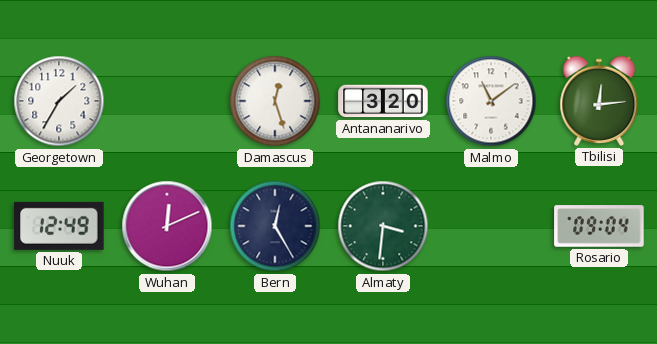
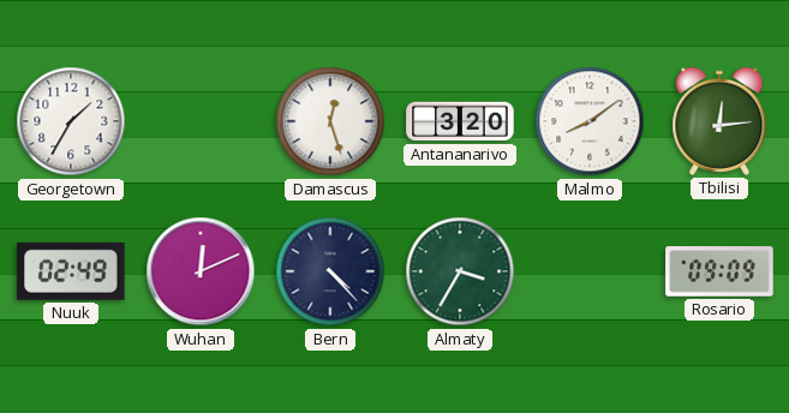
Malmo: 11:09 -> 8:09
Nuuk: 12:49 -> 02:49
Bern: 12:25 -> 4:23
Almaty: 3:31 -> 3:35
Rosario: 09:04 -> 09:09
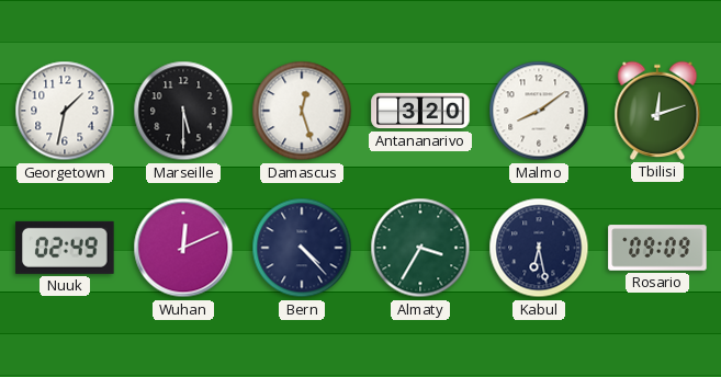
Georgetown: 1:35 -> 1:32
Marseille: none -> 5:30
Tbilisi: 12:14 -> 12:12
Kabul: none -> 6:28
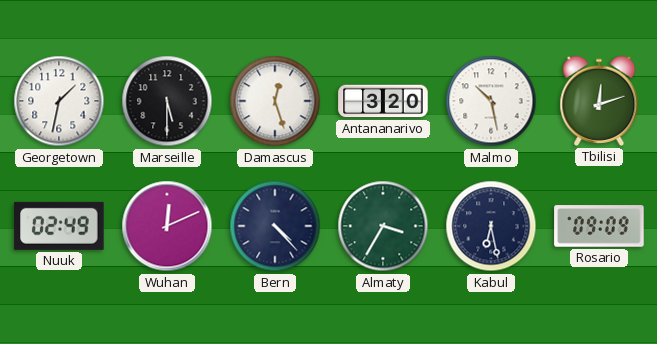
Malmo: 8:09 -> 10:28
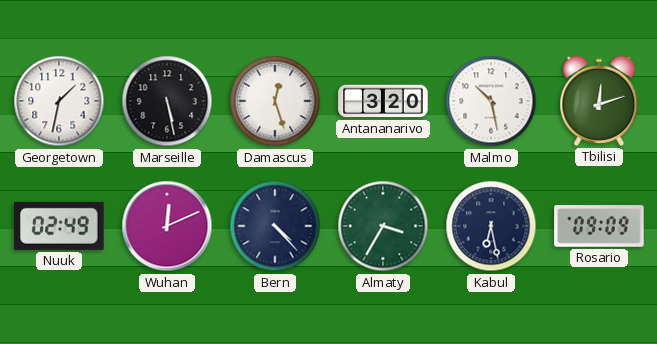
Marseille: 5:30 -> 5:28
